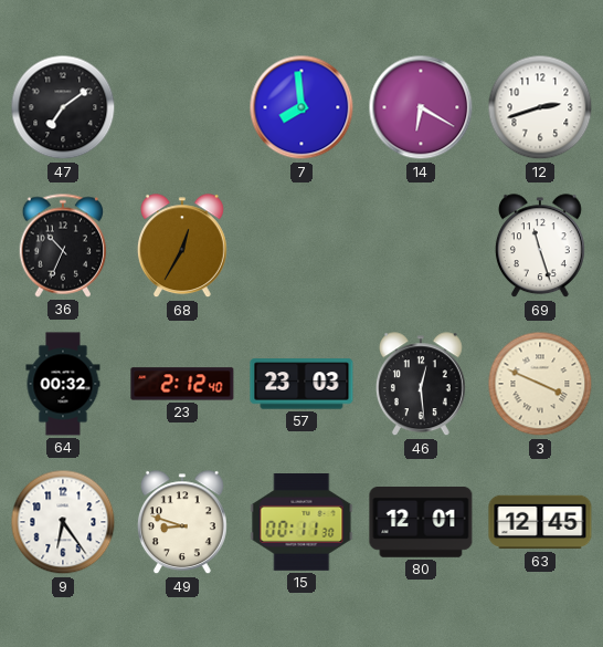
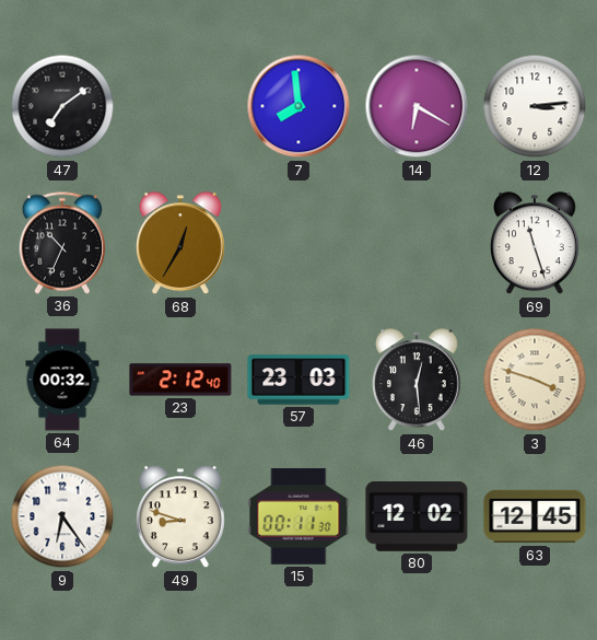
12: 2:42 -> 3:14
3: 3:49 -> 3:48
80: 12:01 -> 12:02
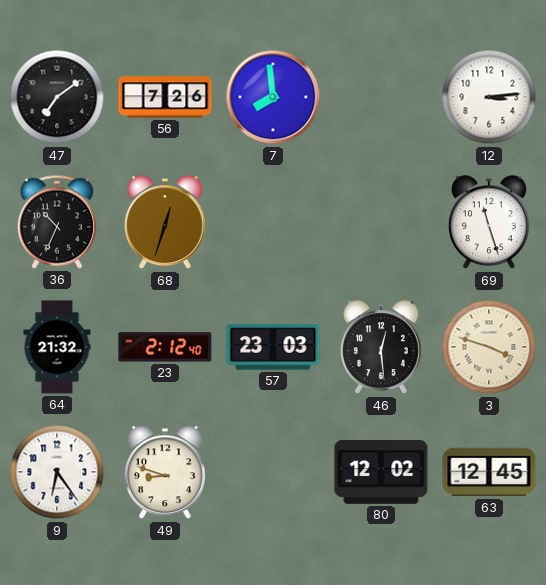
56: none -> 7:26
14: 6:20 -> none
68: 12:35 -> 12:33
64: 00:32 -> 21:32
15: 00:11 -> none
